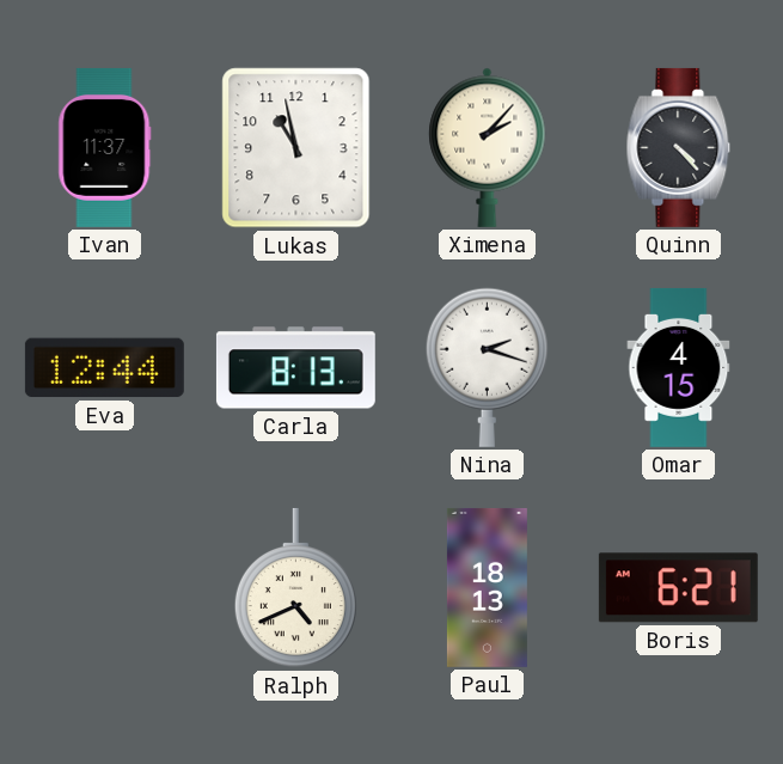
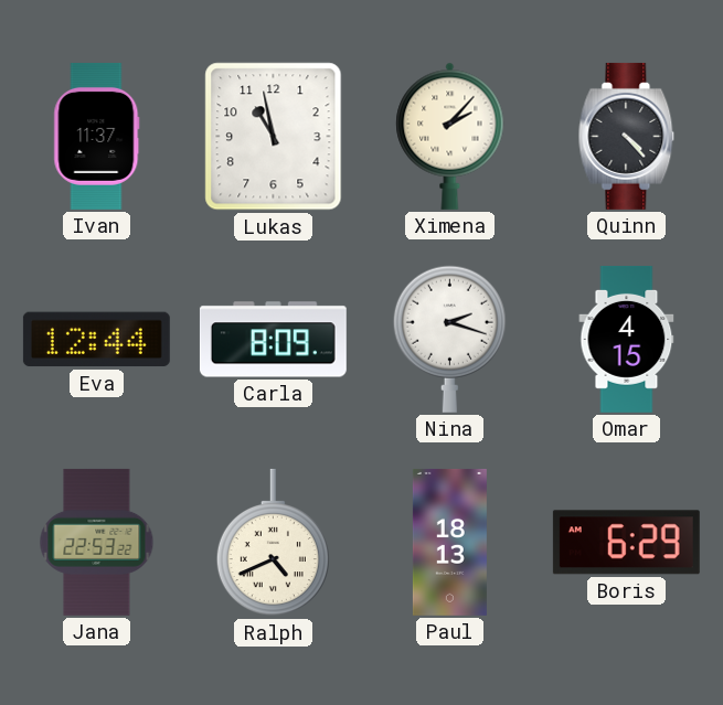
Carla: 8:13 -> 8:09
Jana: none -> 22:53
Boris: 6:21 -> 6:29
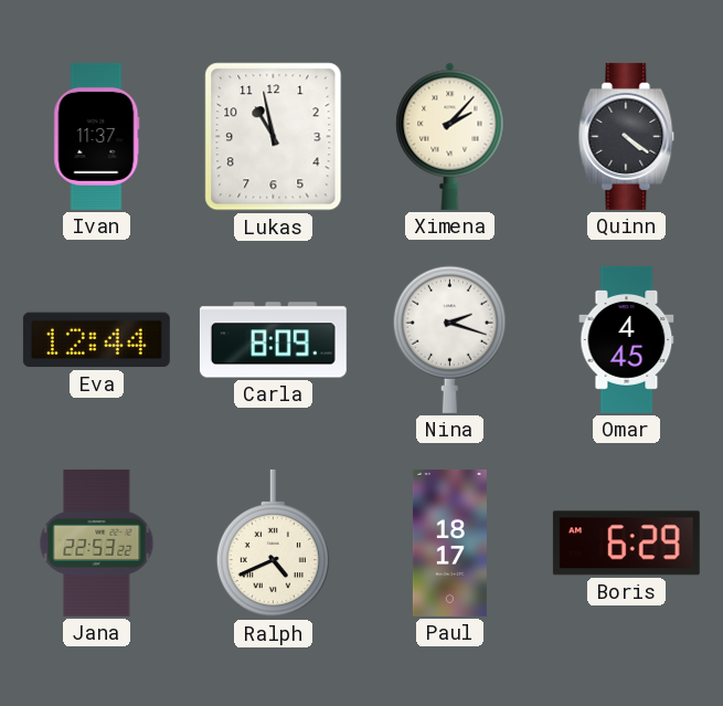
Quinn: 4:23 -> 4:21
Omar: 4:15 -> 4:45
Paul: 18:13 -> 18:17
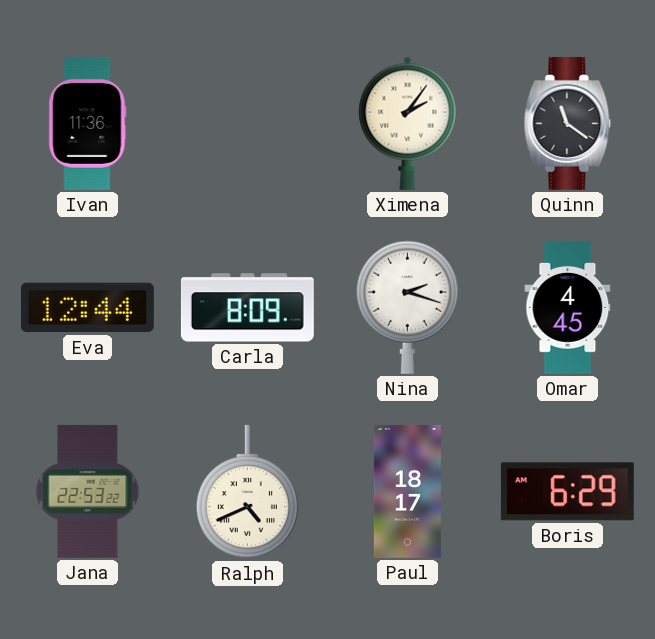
Ivan: 11:37 -> 11:36
Lukas: 10:58 -> none
Ximena: 2:07 -> 2:06
Quinn: 4:21 -> 11:21
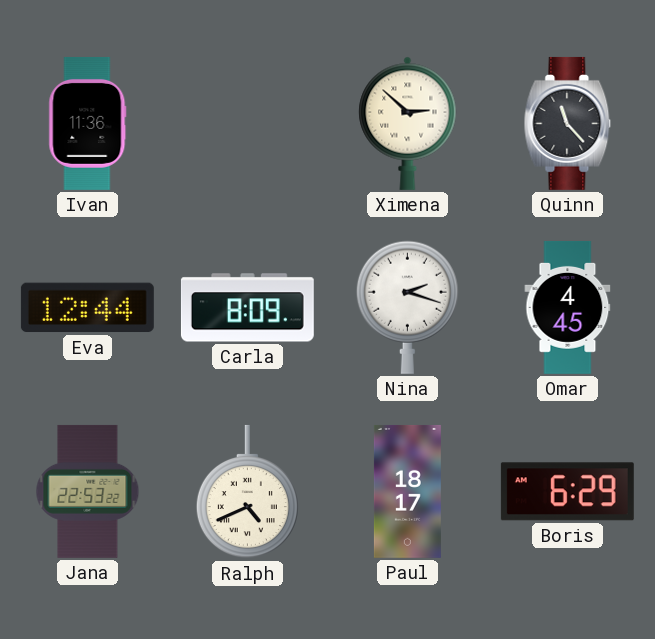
Ximena: 2:06 -> 2:52
Quinn: 11:21 -> 11:23
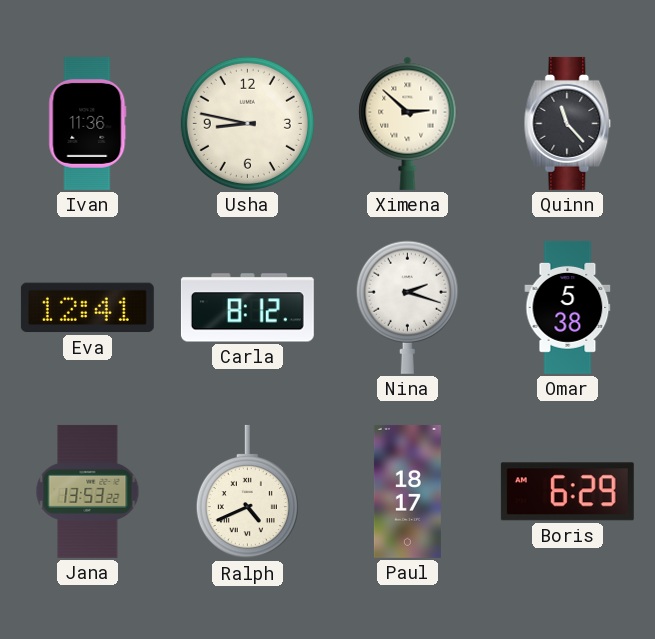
Usha: none -> 8:47
Eva: 12:44 -> 12:41
Carla: 8:09 -> 8:12
Omar: 4:45 -> 5:38
Jana: 22:53 -> 13:53
